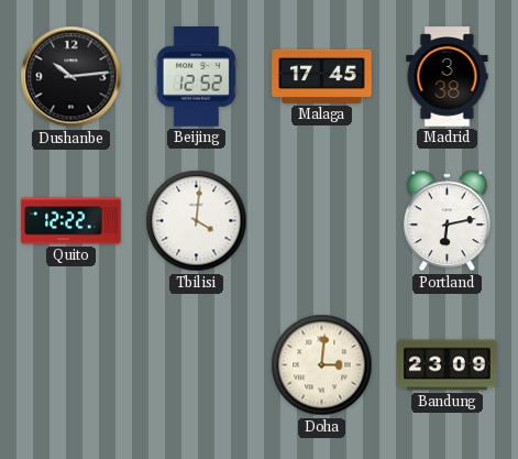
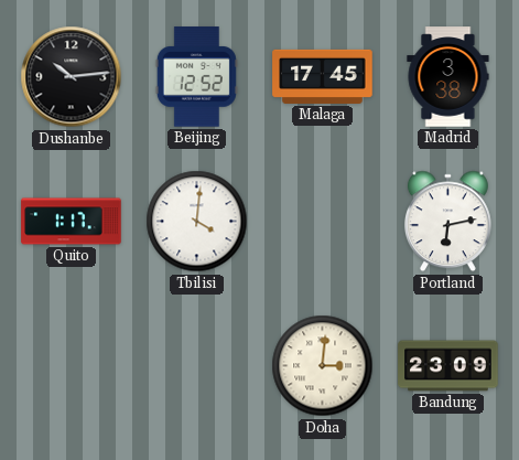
Quito: 12:22 -> 1:17
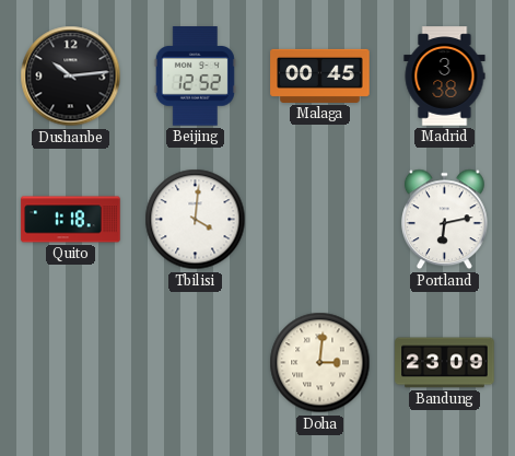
Malaga: 17:45 -> 00:45
Quito: 1:17 -> 1:18
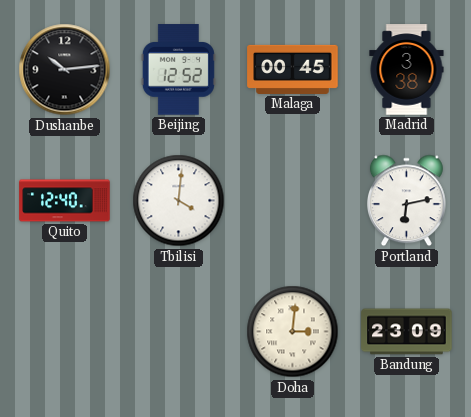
Quito: 1:18 -> 12:40
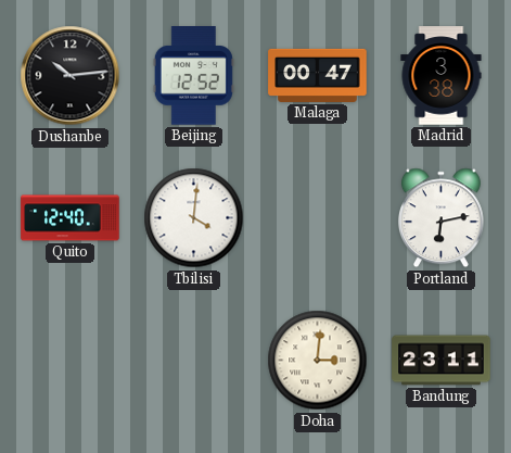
Malaga: 00:45 -> 00:47
Bandung: 23:09 -> 23:11
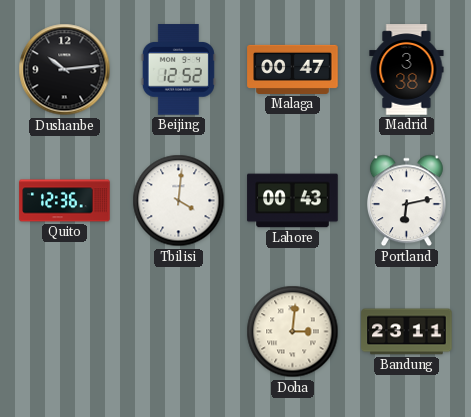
Quito: 12:40 -> 12:36
Lahore: none -> 00:43
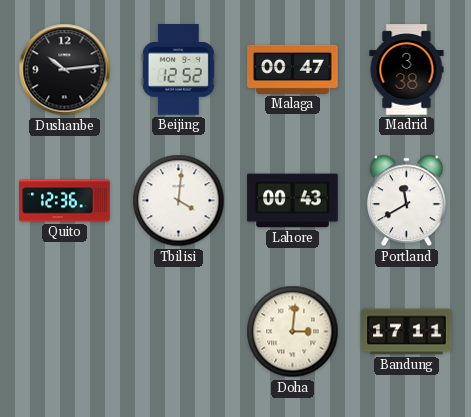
Portland: 6:13 -> 11:40
Bandung: 23:11 -> 17:11
